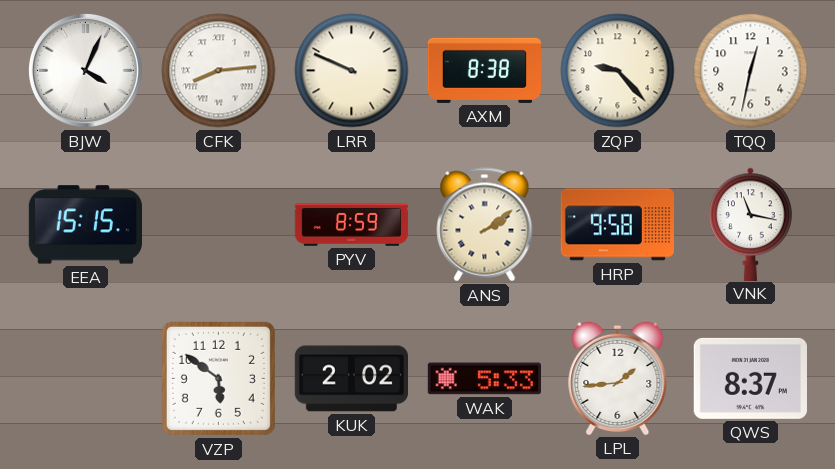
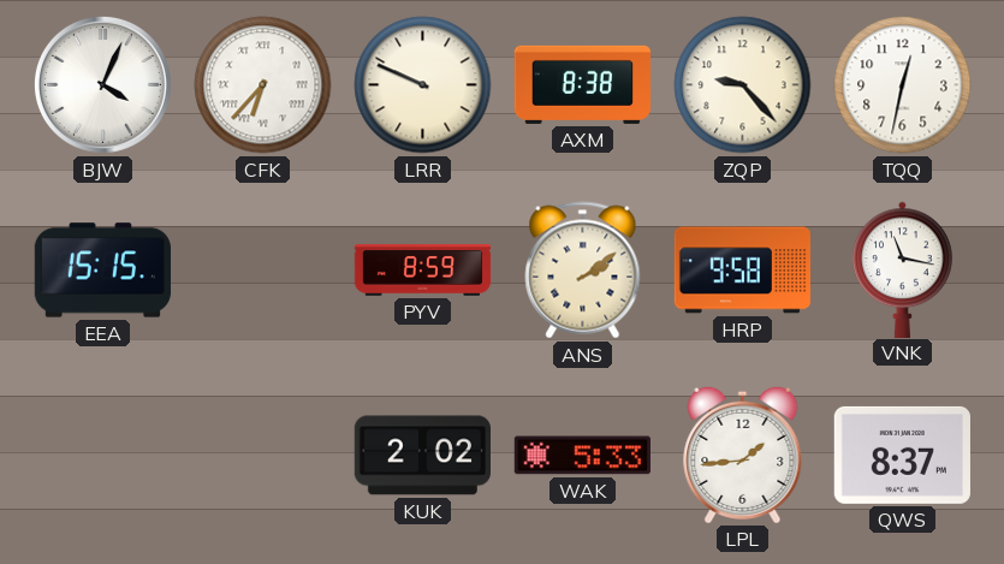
CFK: 8:14 -> 6:37
VZP: 5:51 -> none
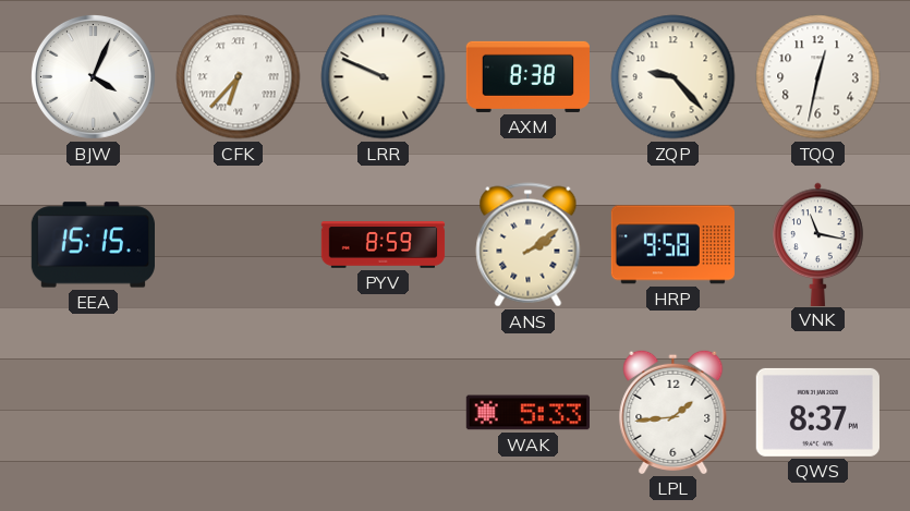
KUK: 2:02 -> none
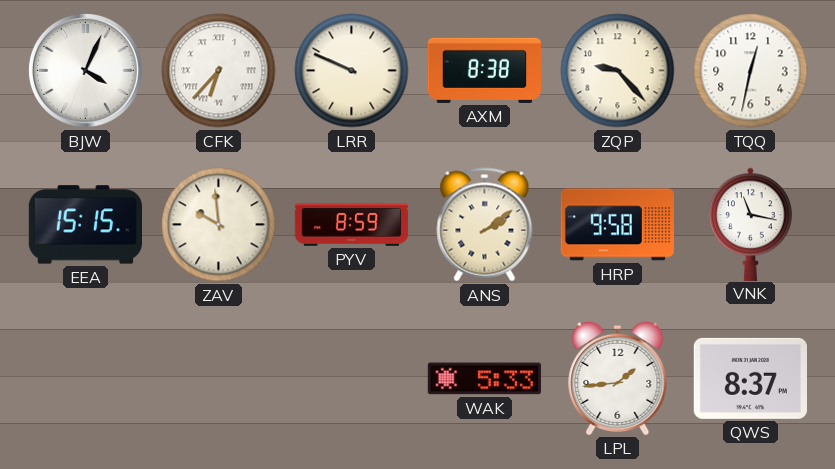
ZAV: none -> 9:59
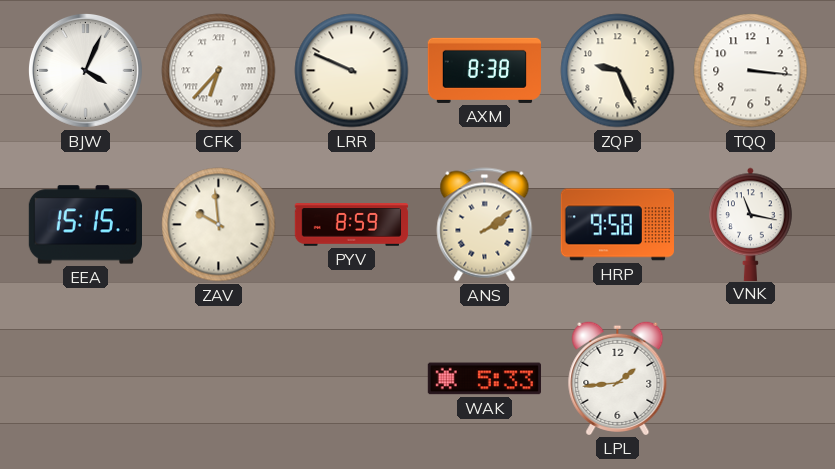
ZQP: 9:23 -> 9:26
TQQ: 12:32 -> 3:16
QWS: 8:37 -> none
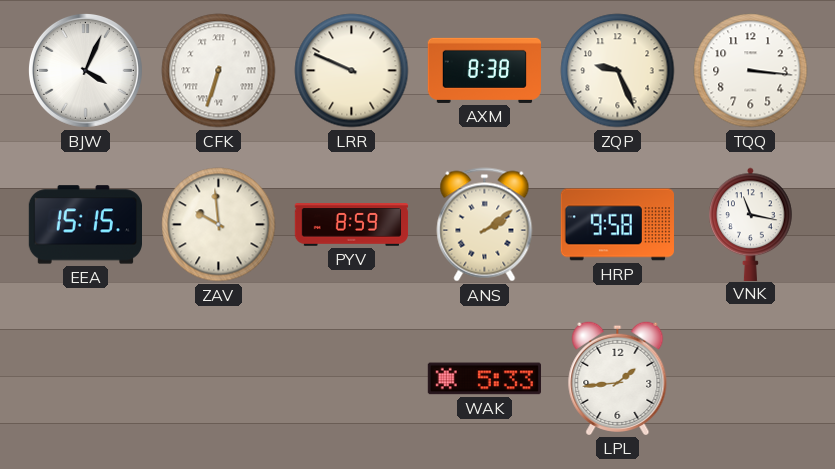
CFK: 6:37 -> 6:33
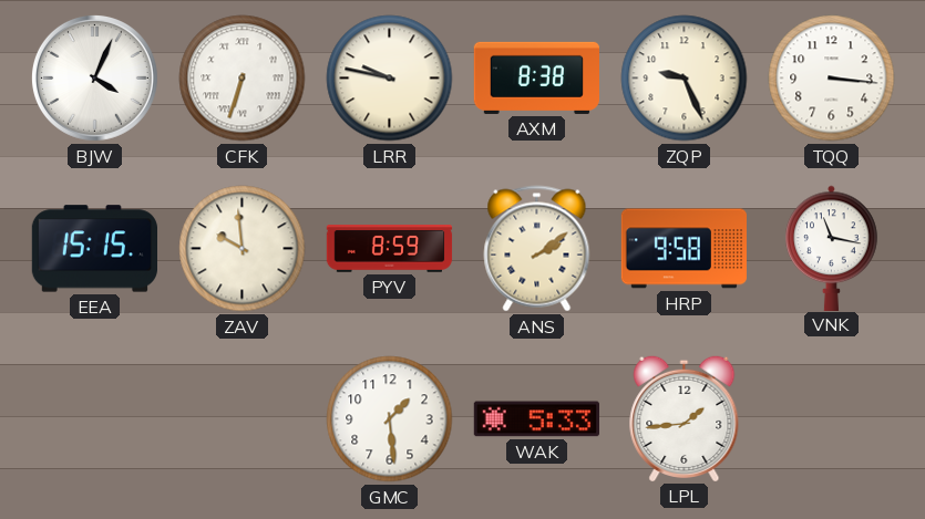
LRR: 9:49 -> 9:47
GMC: none -> 1:29
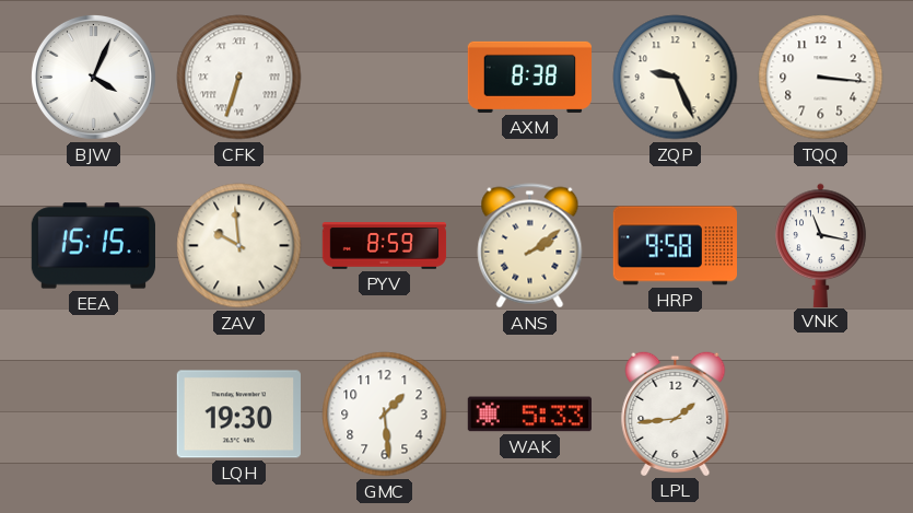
LRR: 9:47 -> none
LQH: none -> 19:30
